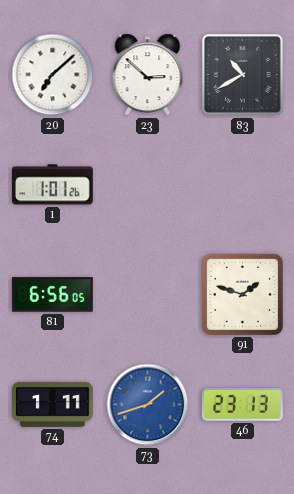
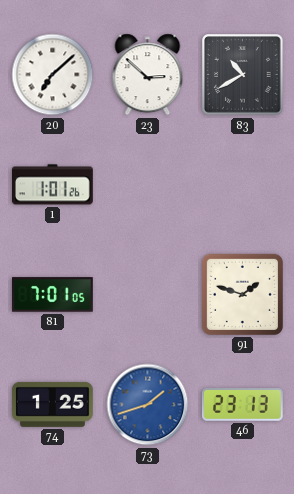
81: 6:56 -> 7:01
74: 1:11 -> 1:25
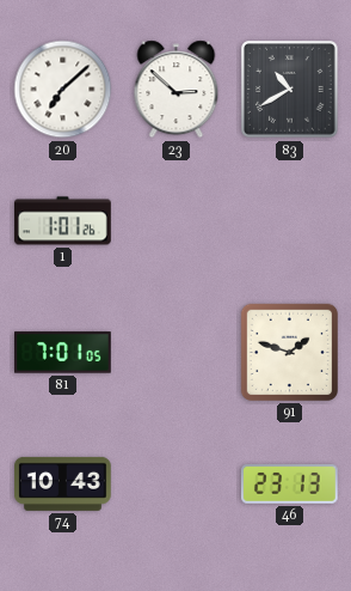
74: 1:25 -> 10:43
73: 1:42 -> none
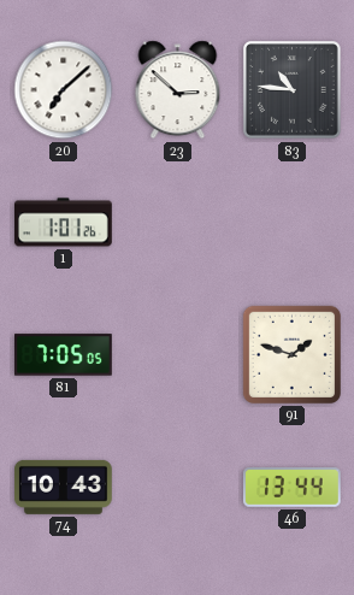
83: 10:40 -> 10:46
81: 7:01 -> 7:05
46: 23:13 -> 13:44
